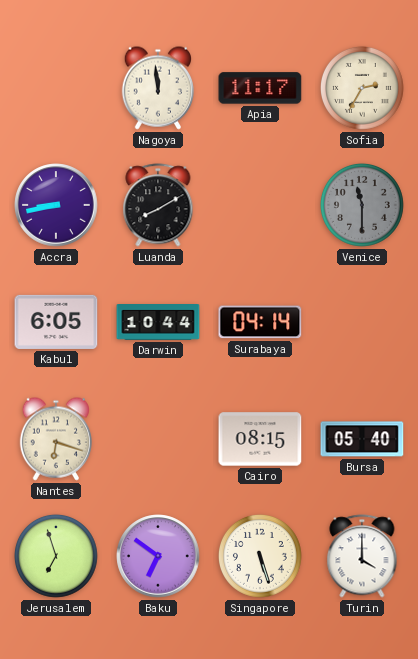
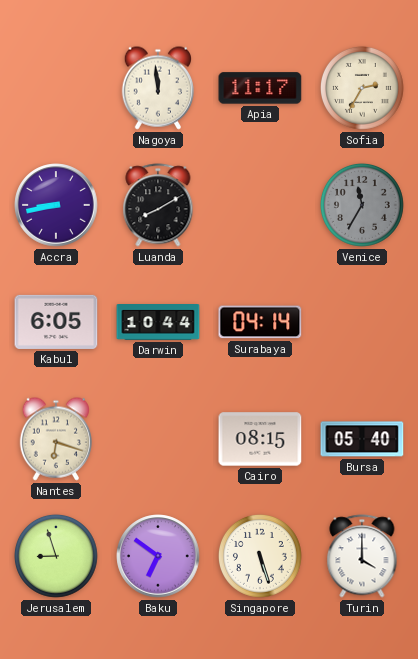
Venice: 11:30 -> 11:35
Jerusalem: 6:57 -> 8:57
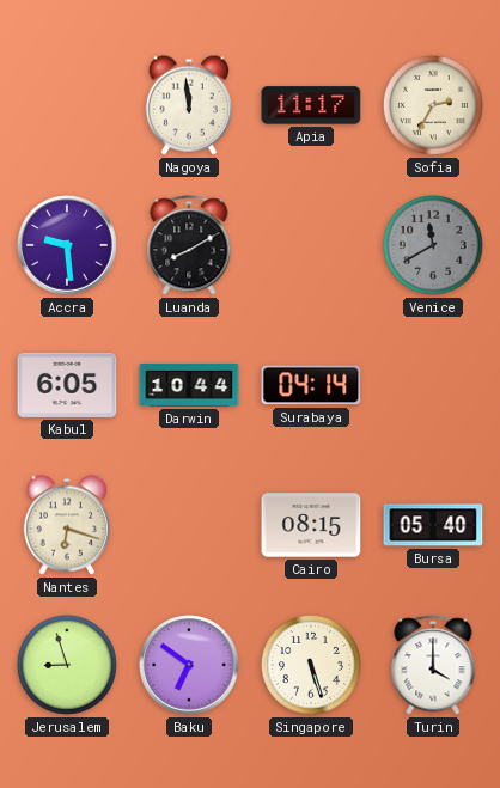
Accra: 8:43 -> 9:29
Venice: 11:35 -> 11:40
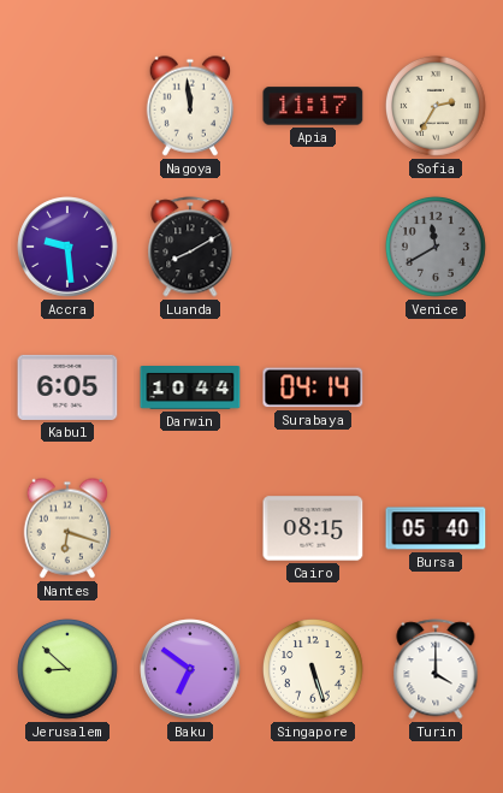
Jerusalem: 8:57 -> 8:52
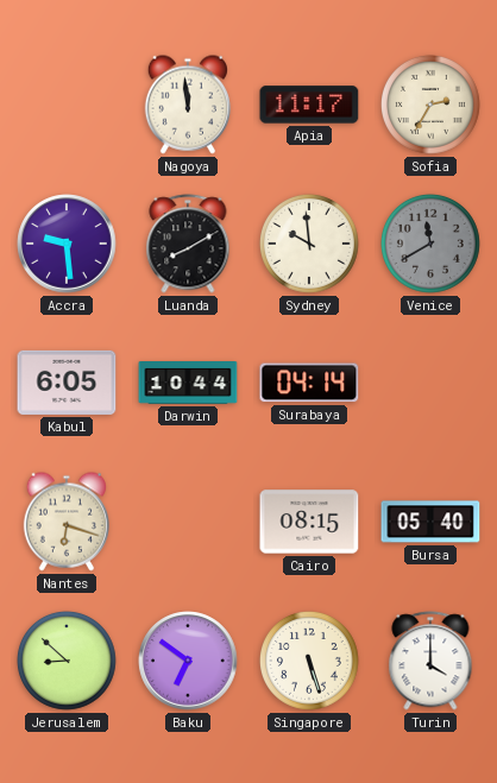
Sydney: none -> 9:59
